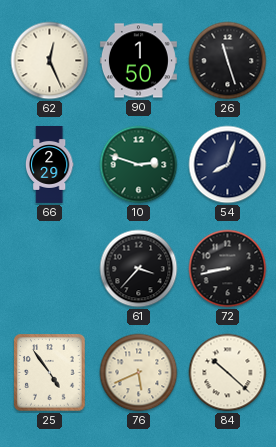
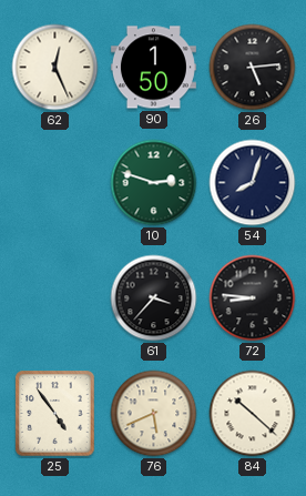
26: 11:27 -> 5:14
66: 2:29 -> none
72: 8:43 -> 8:46
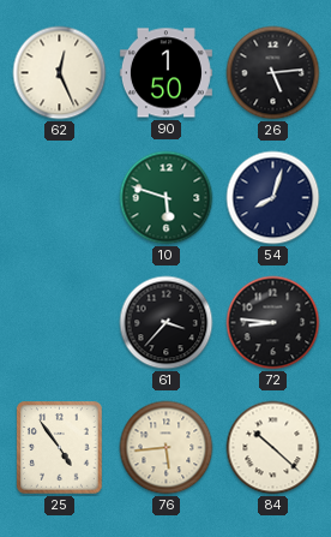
10: 2:48 -> 5:48
76: 5:41 -> 5:44
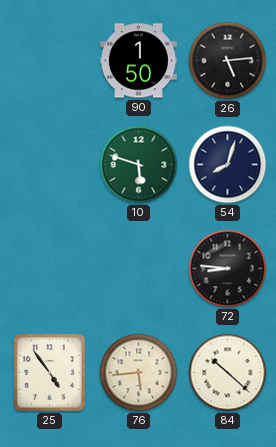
62: 12:26 -> none
61: 3:37 -> none
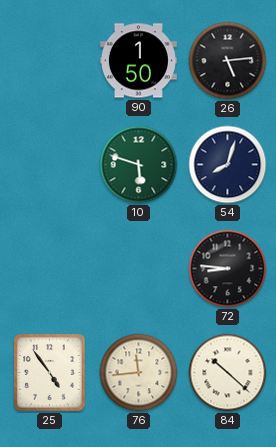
76: 5:44 -> 11:44
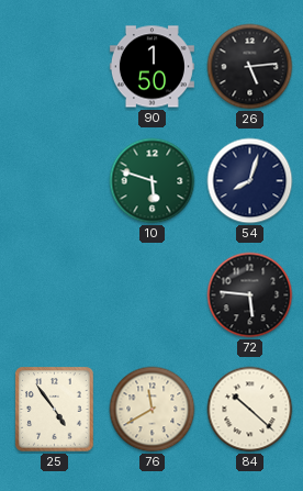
72: 8:46 -> 5:46
76: 11:44 -> 11:40
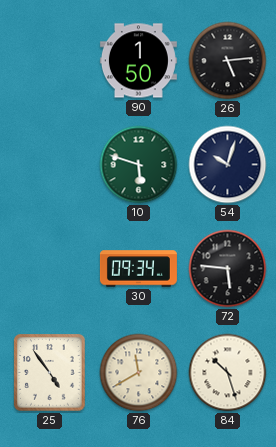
54: 8:03 -> 10:03
30: none -> 09:34
84: 10:22 -> 10:27
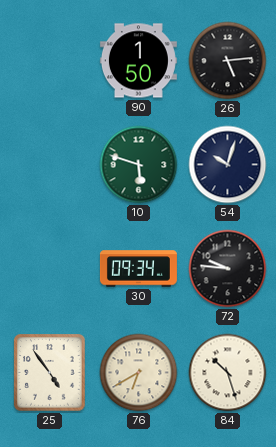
72: 5:46 -> 9:46
76: 11:40 -> 6:40
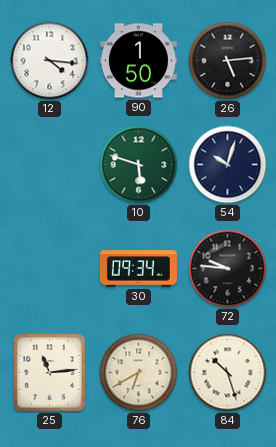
12: none -> 4:16
25: 4:54 -> 11:14
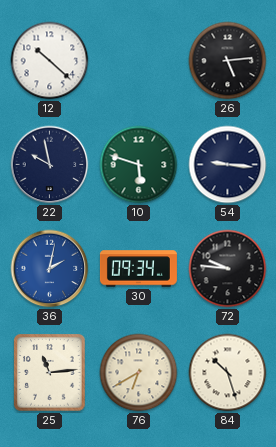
12: 4:16 -> 10:22
90: 1:50 -> none
22: none -> 9:58
54: 10:03 -> 9:16
36: none -> 2:02
